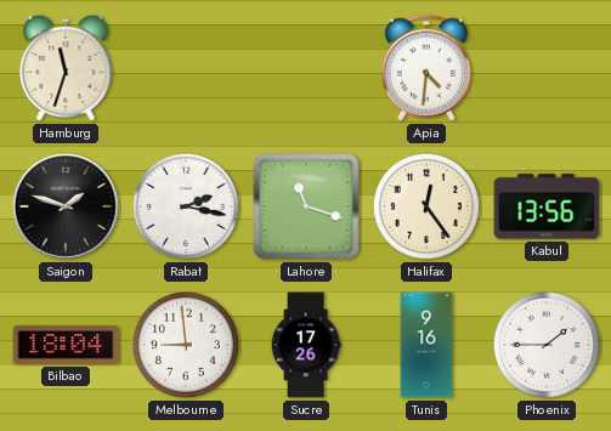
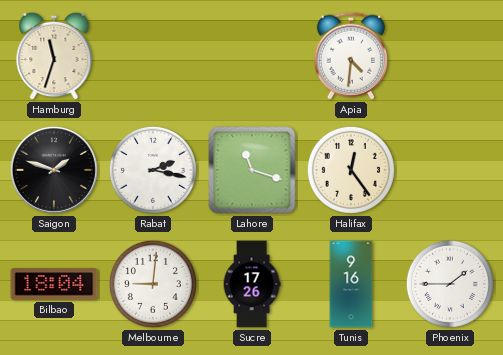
Kabul: 13:56 -> none
Melbourne: 8:59 -> 9:01
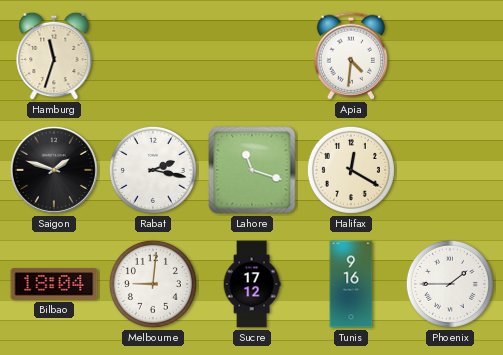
Halifax: 12:24 -> 12:20
Sucre: 17:26 -> 17:12
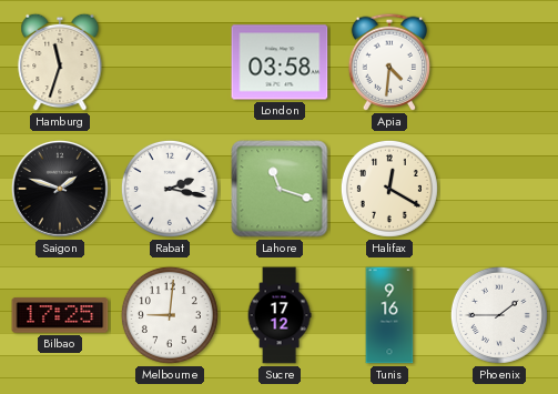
London: none -> 03:58
Bilbao: 18:04 -> 17:25
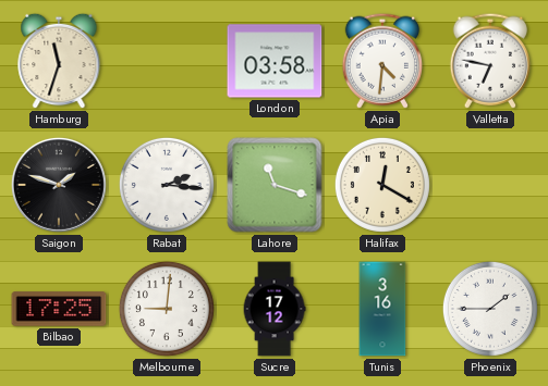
Valletta: none -> 6:47
Rabat: 2:17 -> 2:16
Tunis: 9:16 -> 3:16
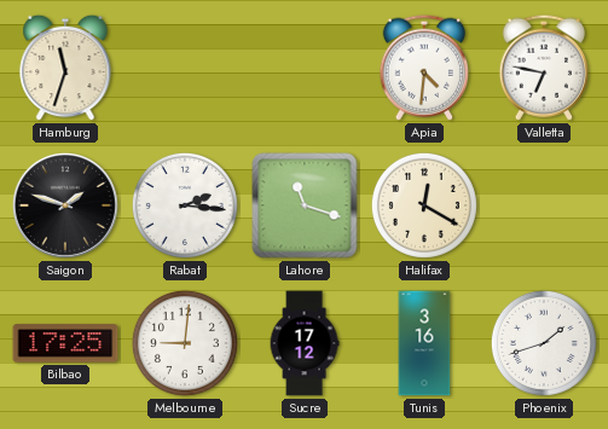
London: 03:58 -> none
Phoenix: 1:45 -> 1:42
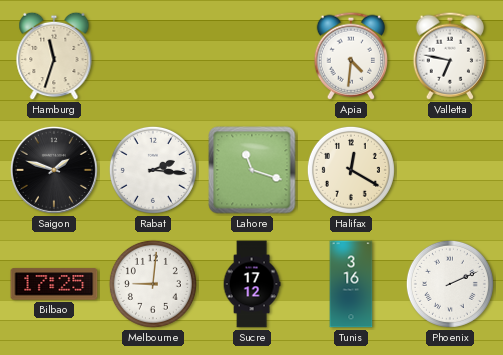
Phoenix: 1:42 -> 2:11
